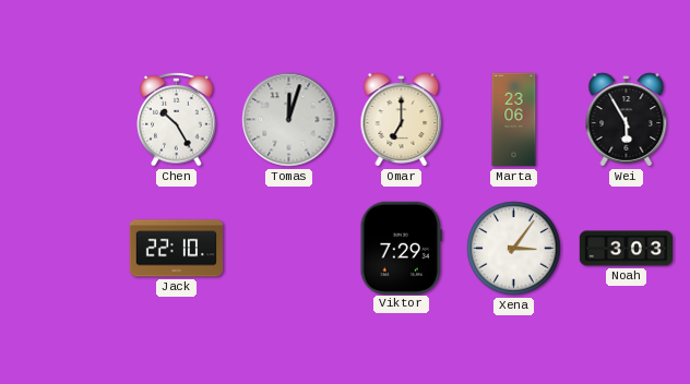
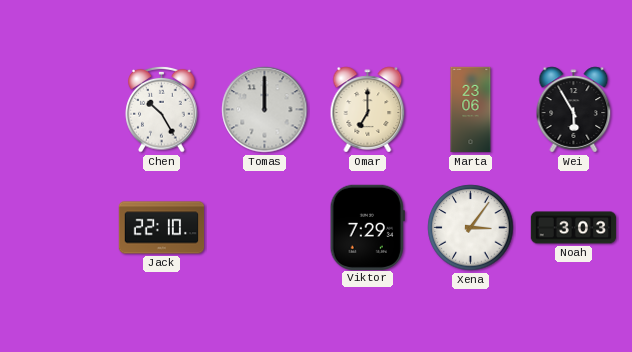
Tomas: 12:03 -> 12:00
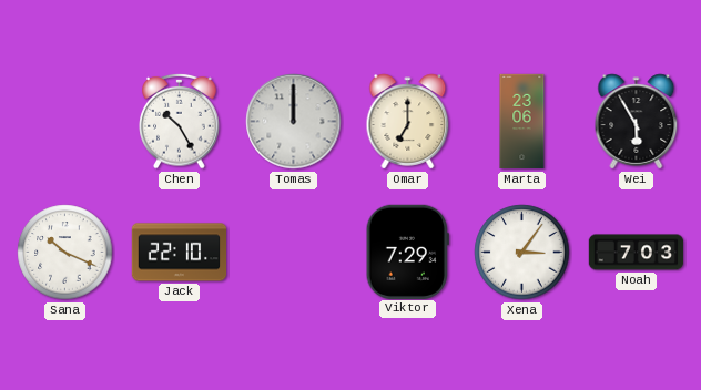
Sana: none -> 10:19
Noah: 3:03 -> 7:03
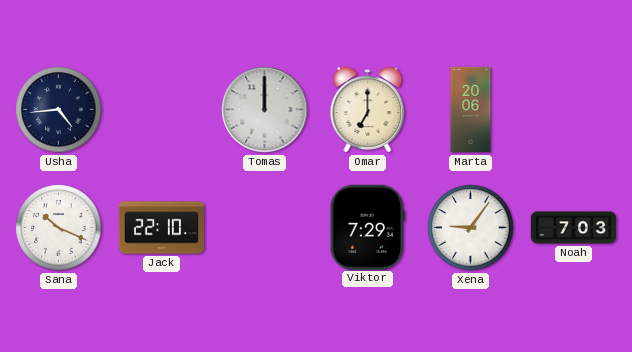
Usha: none -> 4:44
Chen: 10:25 -> none
Marta: 23:06 -> 20:06
Wei: 5:55 -> none
Xena: 3:06 -> 9:06
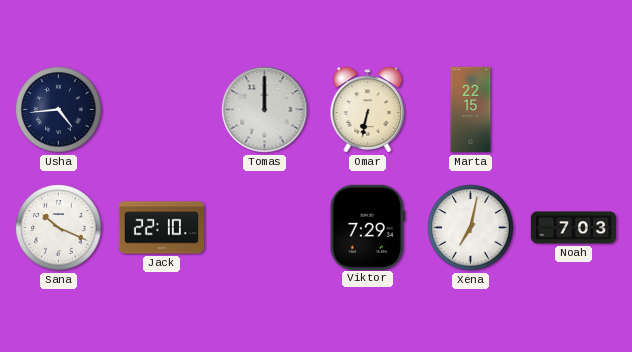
Omar: 7:00 -> 6:32
Marta: 20:06 -> 22:15
Xena: 9:06 -> 7:02
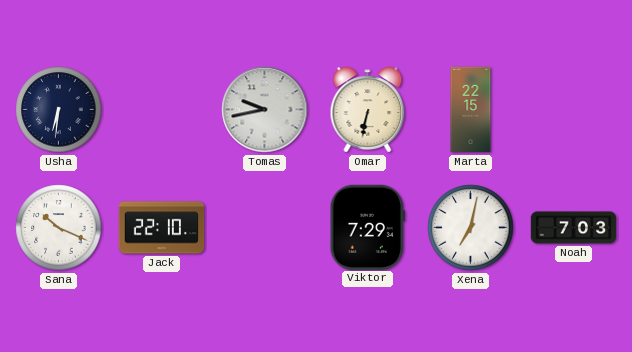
Usha: 4:44 -> 6:31
Tomas: 12:00 -> 9:43
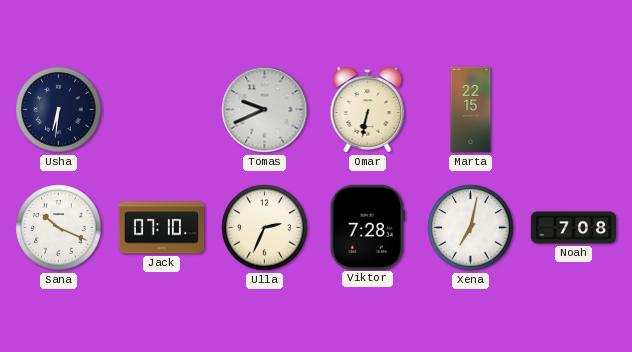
Tomas: 9:43 -> 9:41
Jack: 22:10 -> 07:10
Ulla: none -> 2:34
Viktor: 7:29 -> 7:28
Noah: 7:03 -> 7:08
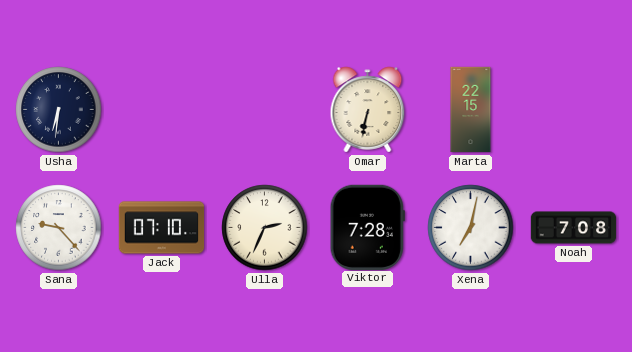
Tomas: 9:41 -> none
Sana: 10:19 -> 9:23
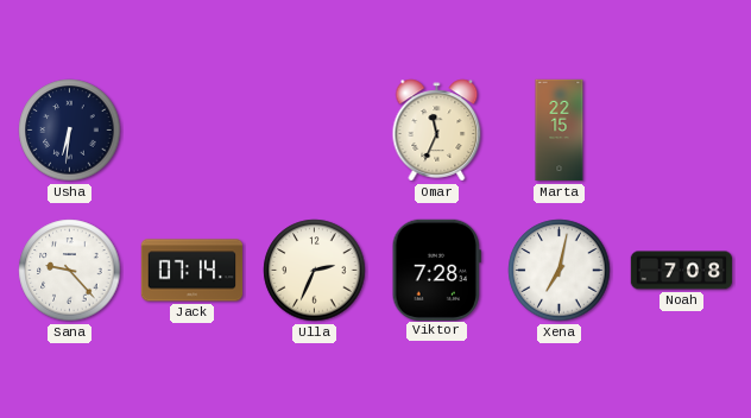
Omar: 6:32 -> 11:34
Jack: 07:10 -> 07:14
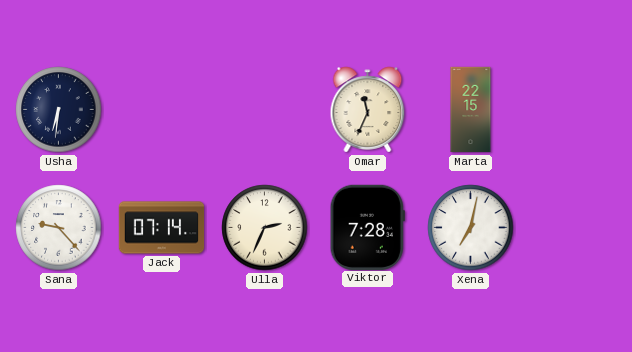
Noah: 7:08 -> none
